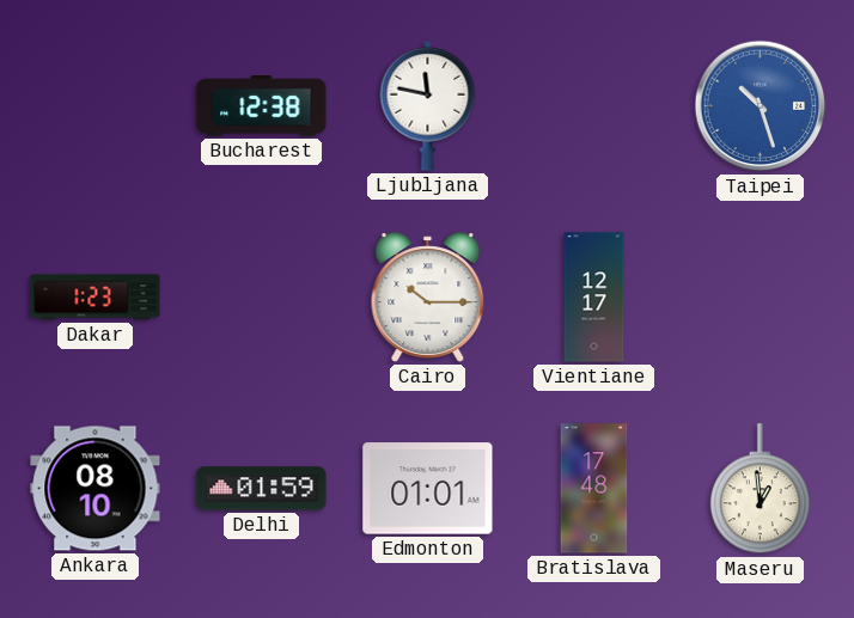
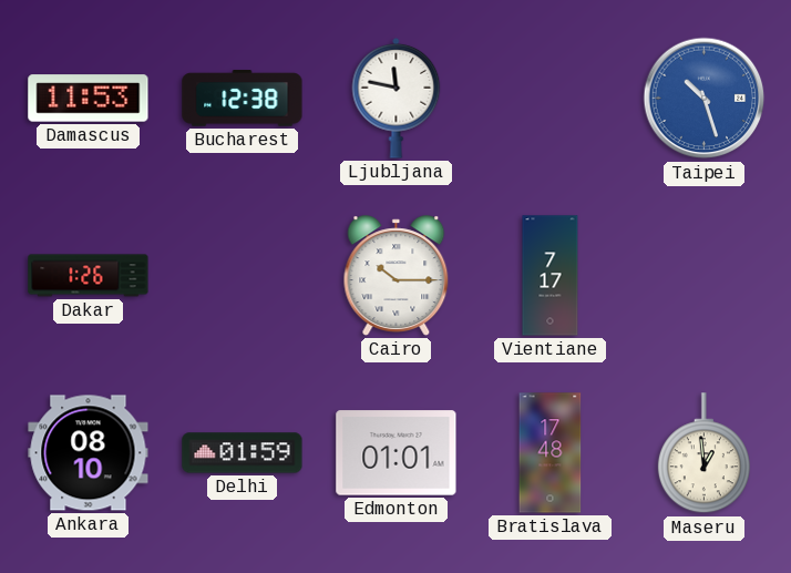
Damascus: none -> 11:53
Dakar: 1:23 -> 1:26
Vientiane: 12:17 -> 7:17
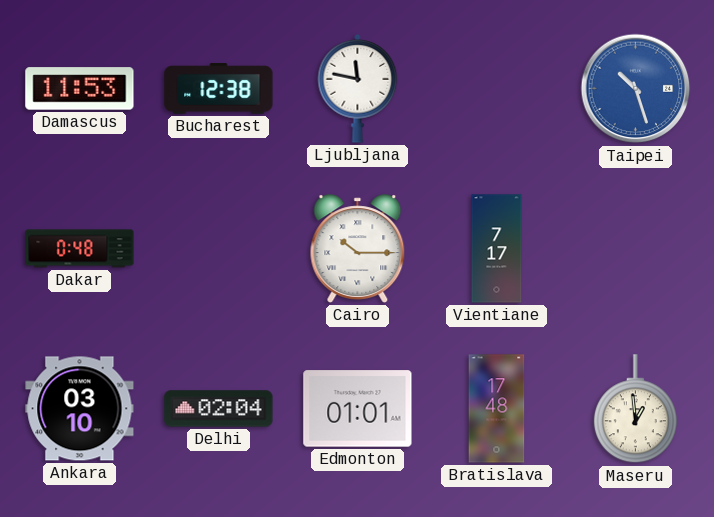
Dakar: 1:26 -> 0:48
Ankara: 08:10 -> 03:10
Delhi: 01:59 -> 02:04
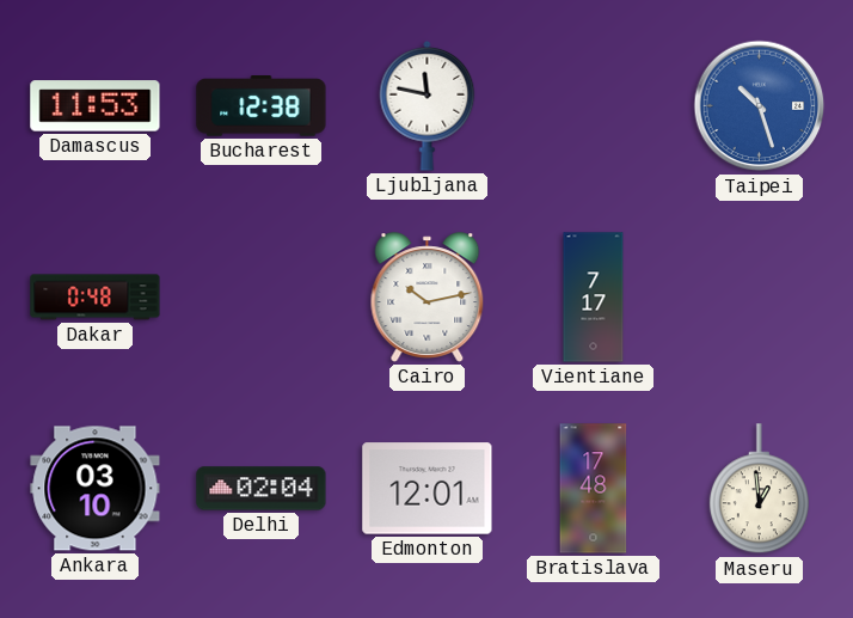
Cairo: 10:15 -> 10:13
Edmonton: 01:01 -> 12:01
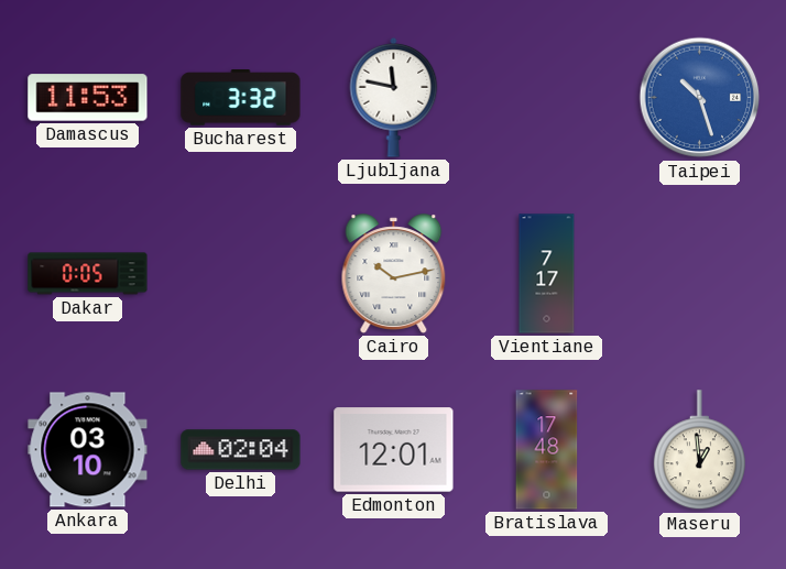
Bucharest: 12:38 -> 3:32
Dakar: 0:48 -> 0:05
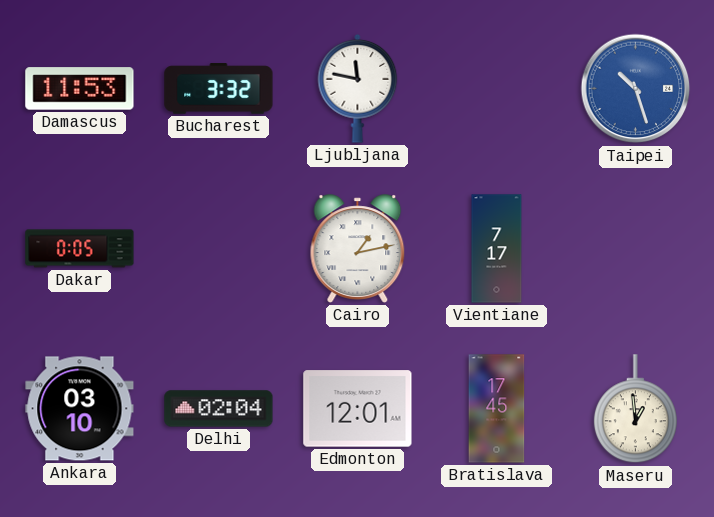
Cairo: 10:13 -> 1:13
Bratislava: 17:48 -> 17:45
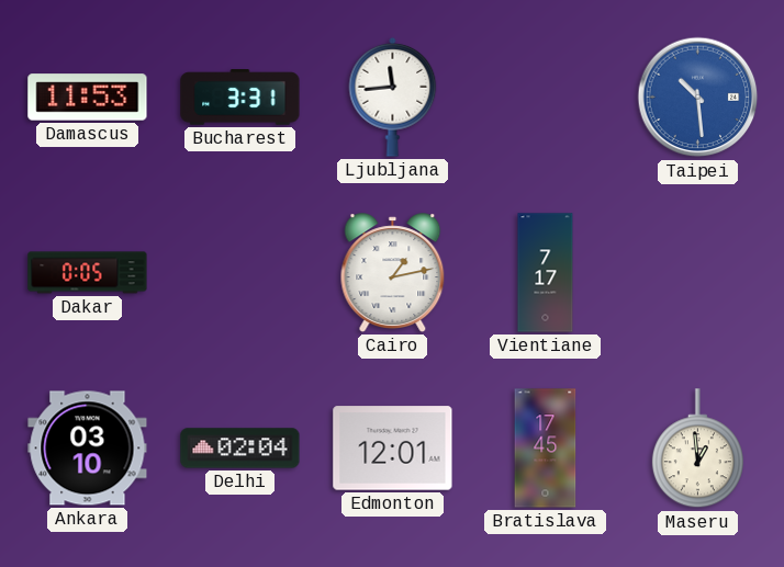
Bucharest: 3:32 -> 3:31
Ljubljana: 11:47 -> 11:44
Taipei: 10:27 -> 10:29
